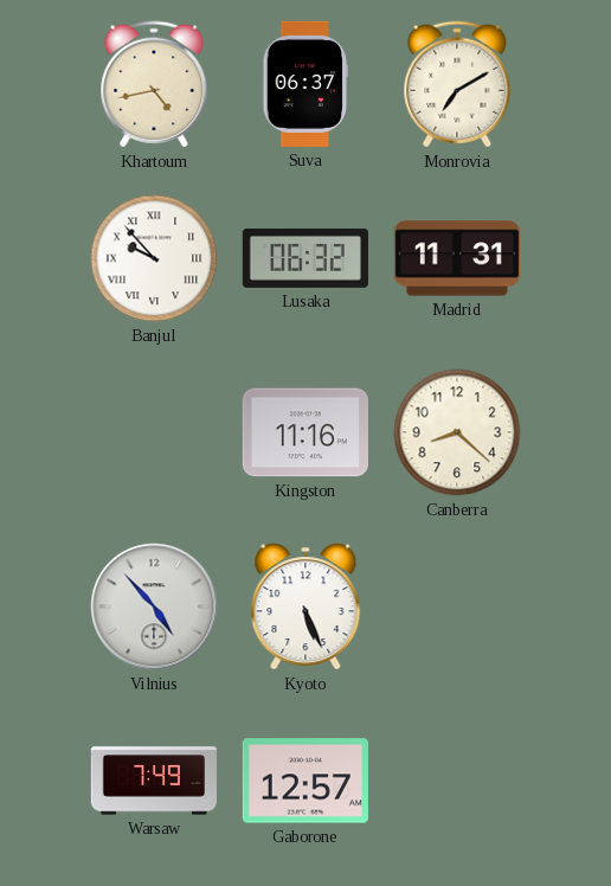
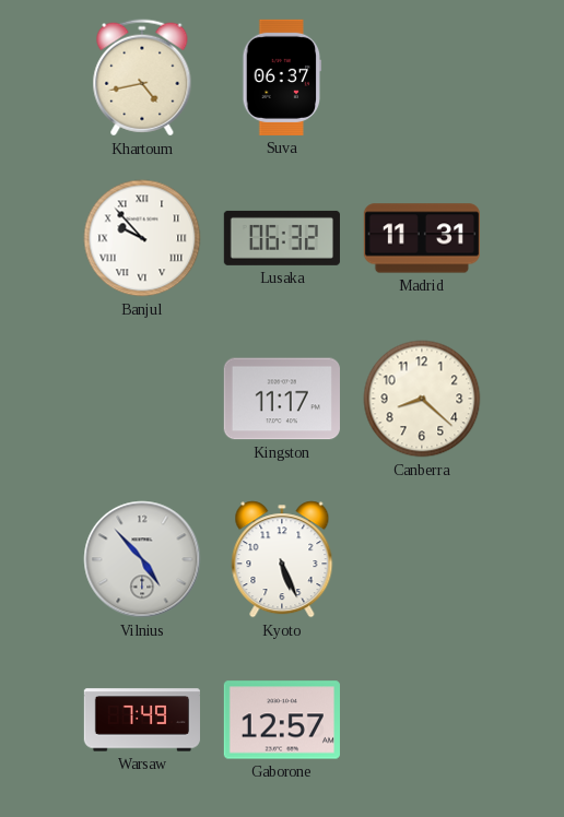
Monrovia: 7:10 -> none
Kingston: 11:16 -> 11:17
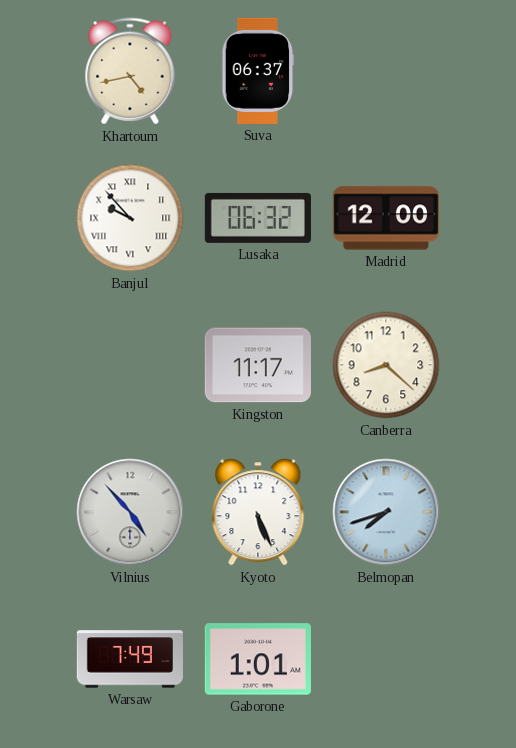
Madrid: 11:31 -> 12:00
Belmopan: none -> 7:42
Gaborone: 12:57 -> 1:01
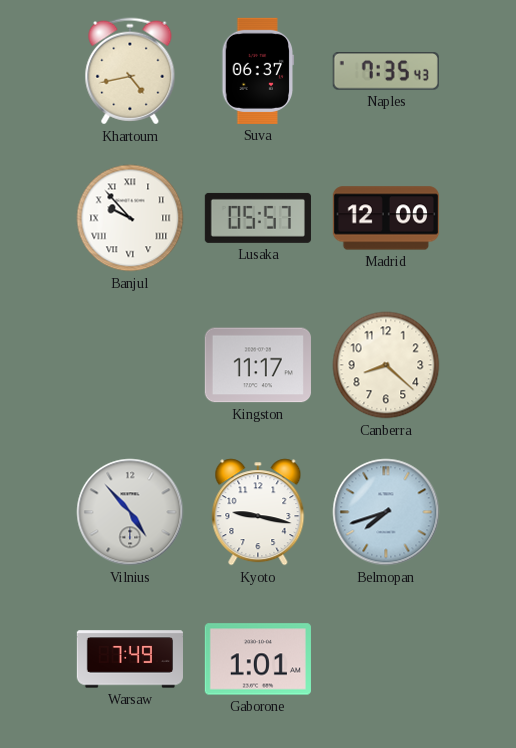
Naples: none -> 7:35
Lusaka: 06:32 -> 05:57
Kyoto: 5:26 -> 9:17
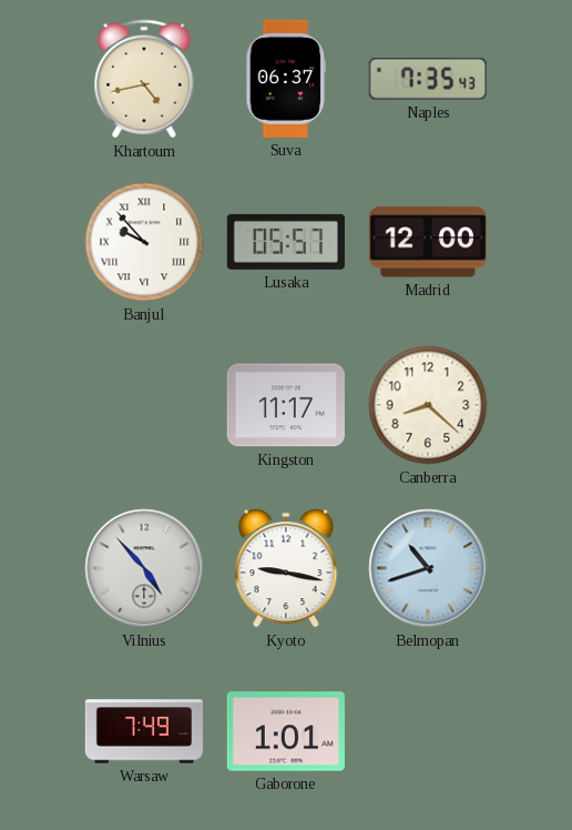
Belmopan: 7:42 -> 10:42
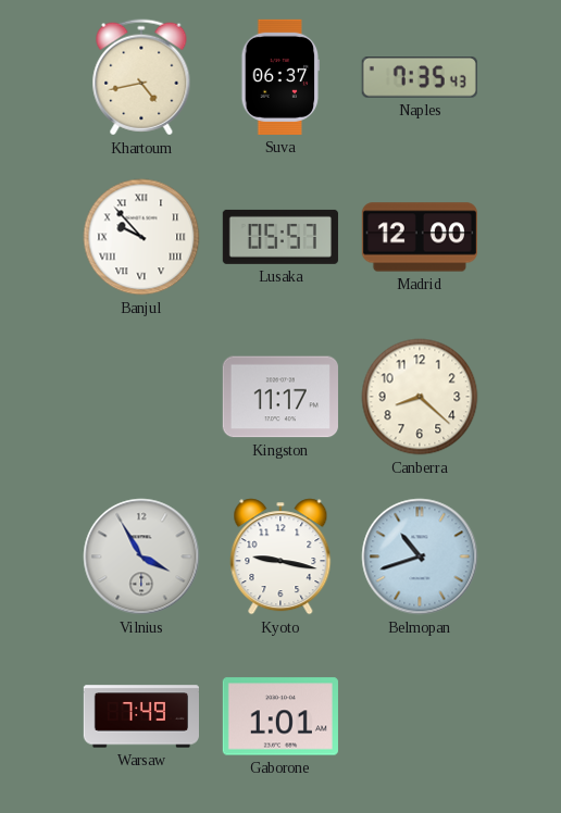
Vilnius: 4:53 -> 3:55
